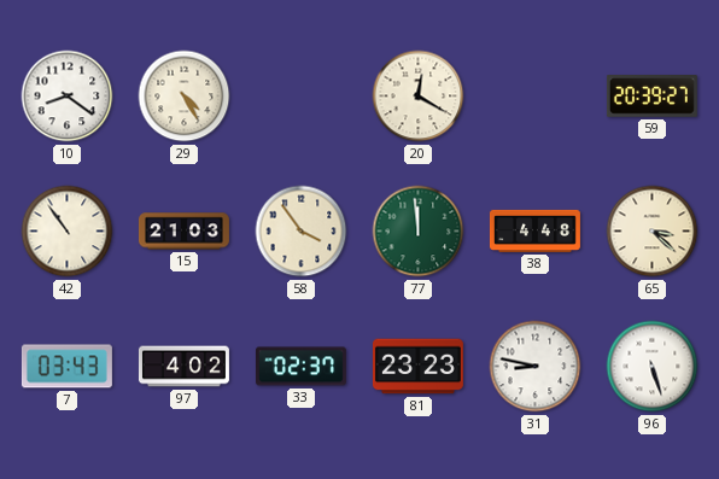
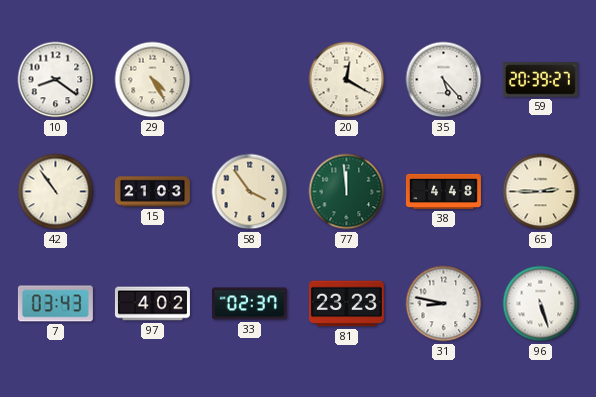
35: none -> 5:23
65: 3:22 -> 2:45
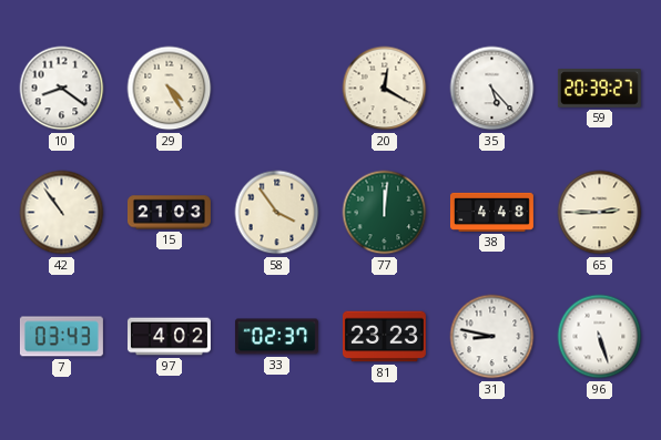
77: 11:59 -> 12:01
